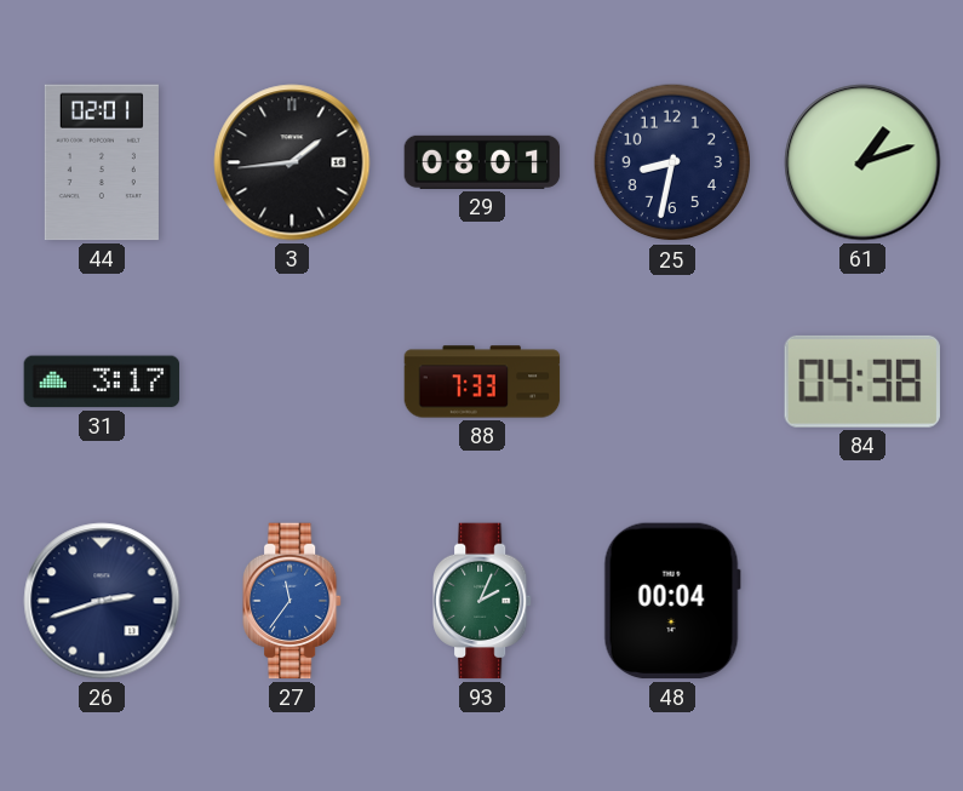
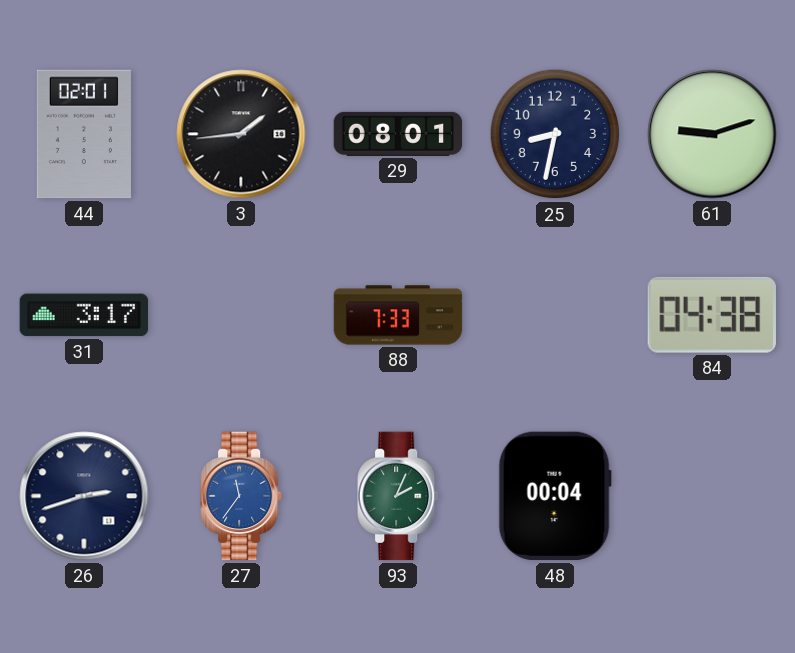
61: 1:12 -> 9:12
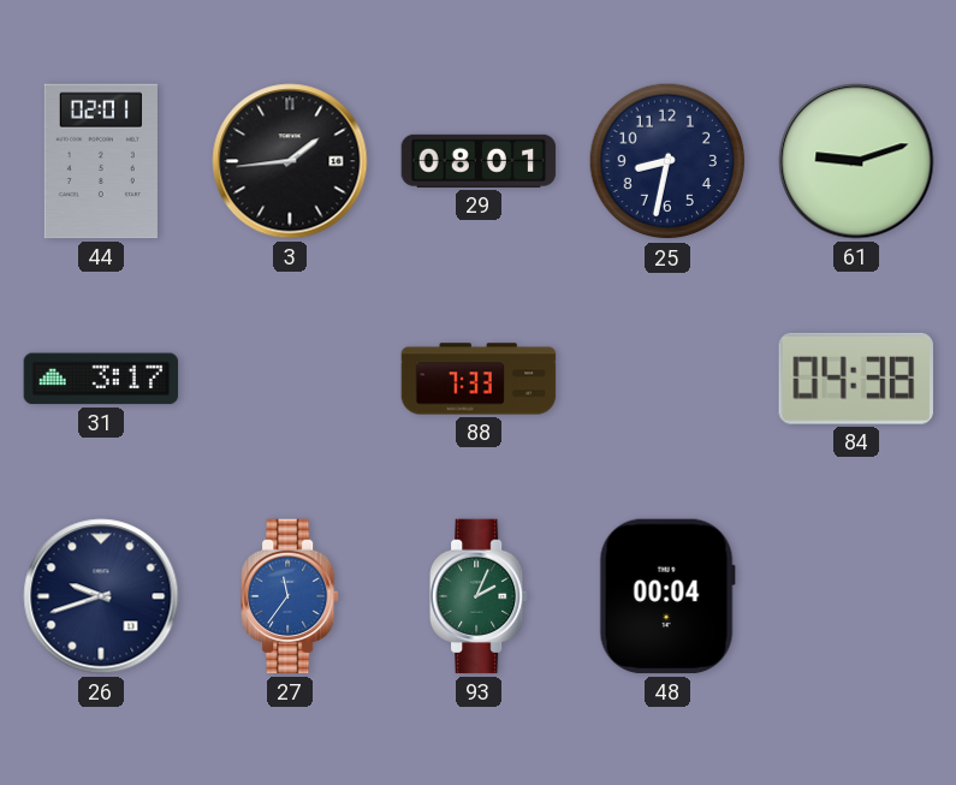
26: 2:42 -> 9:42
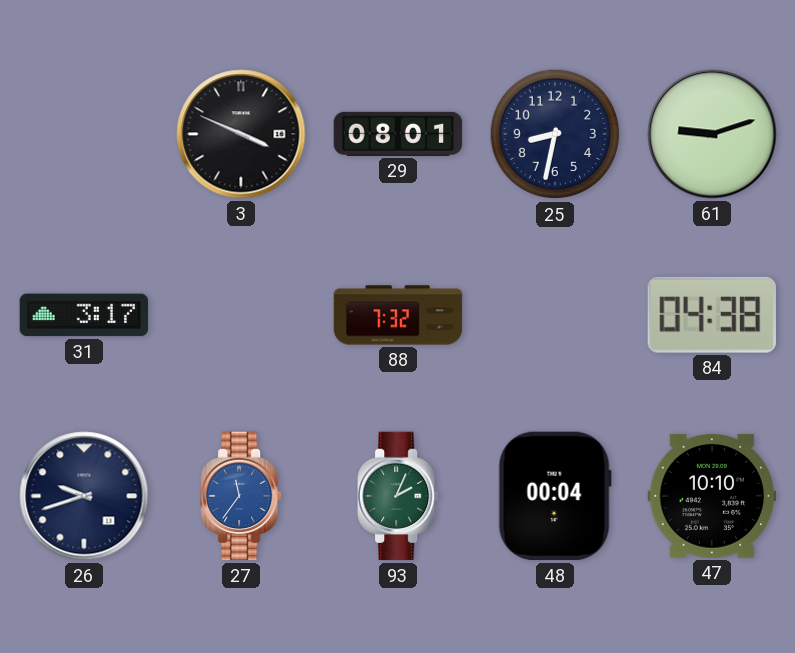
44: 02:01 -> none
3: 1:44 -> 3:49
88: 7:33 -> 7:32
47: none -> 10:10
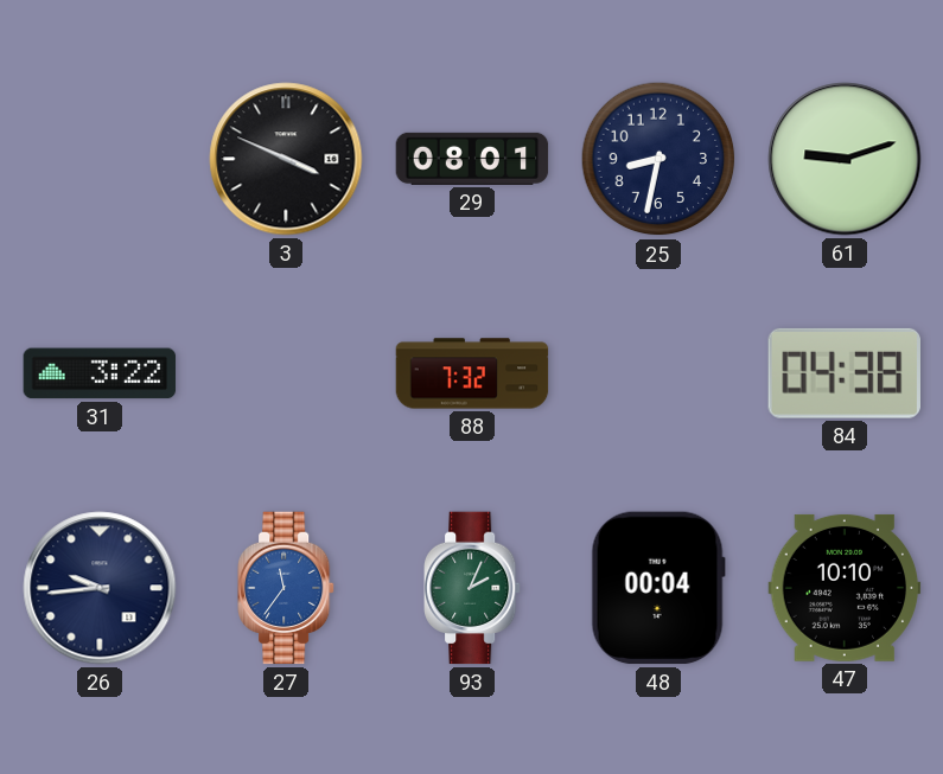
31: 3:17 -> 3:22
26: 9:42 -> 9:44
